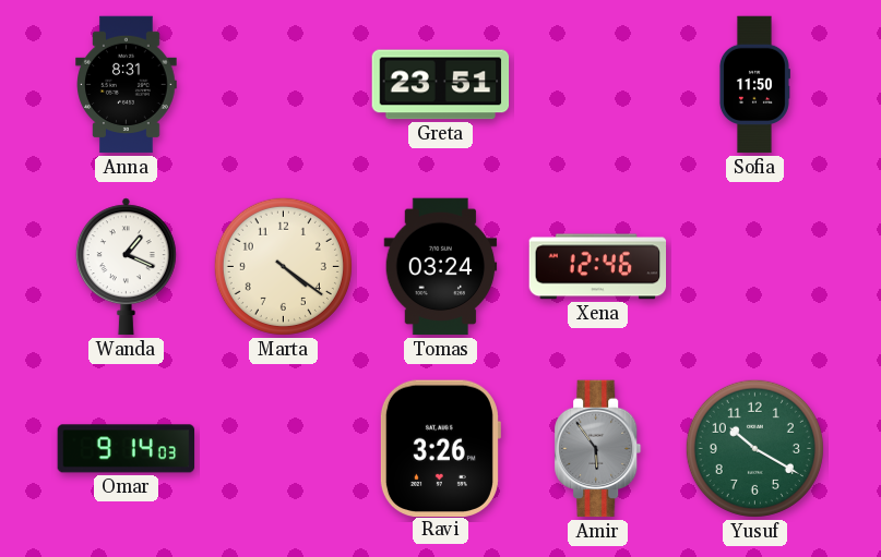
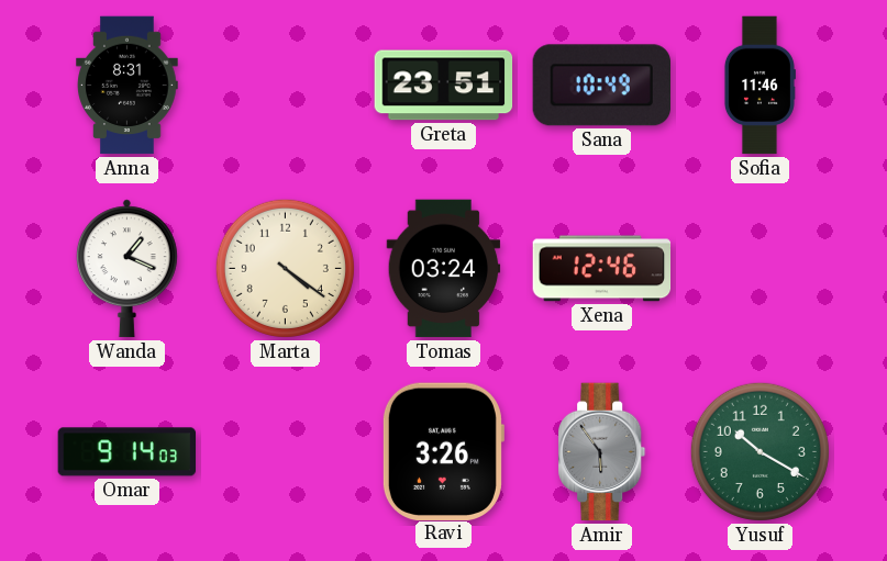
Sana: none -> 10:49
Sofia: 11:50 -> 11:46
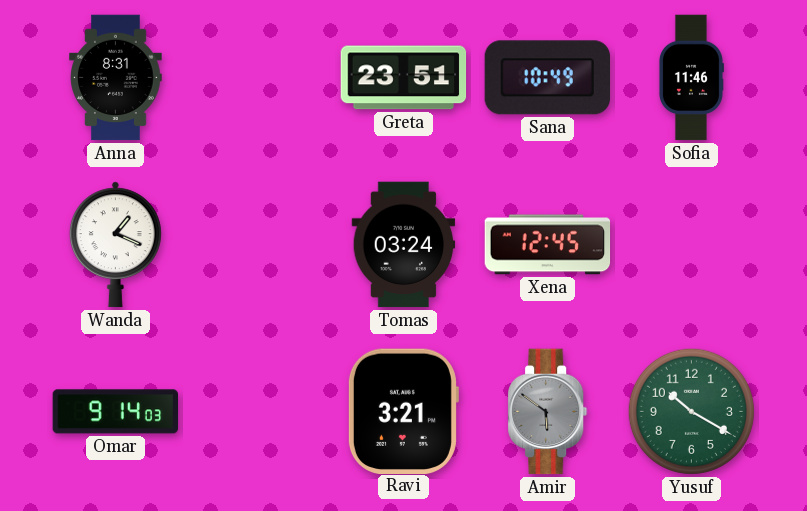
Marta: 4:21 -> none
Xena: 12:46 -> 12:45
Ravi: 3:26 -> 3:21
Amir: 5:54 -> 5:51
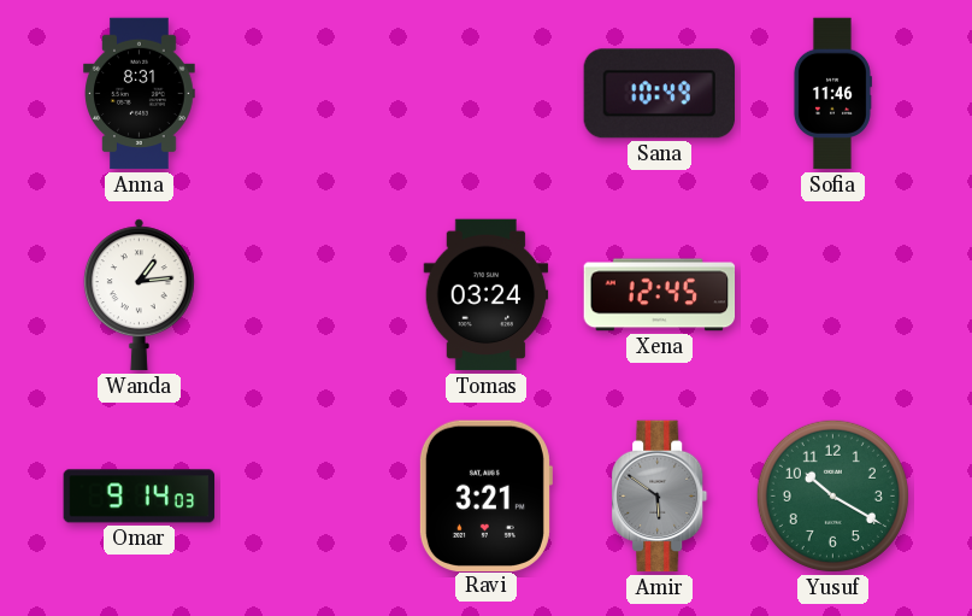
Greta: 23:51 -> none
Wanda: 1:19 -> 1:14
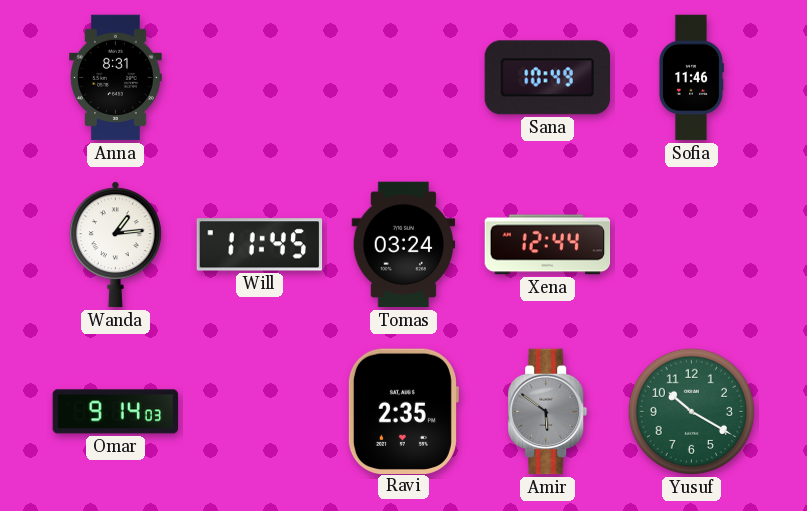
Will: none -> 11:45
Xena: 12:45 -> 12:44
Ravi: 3:21 -> 2:35
